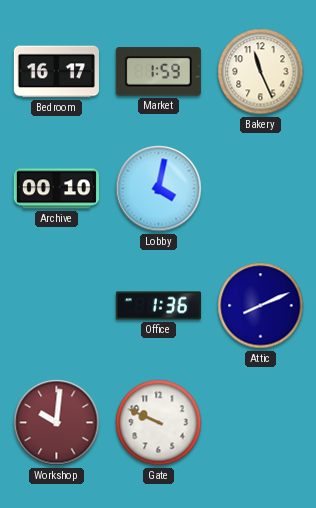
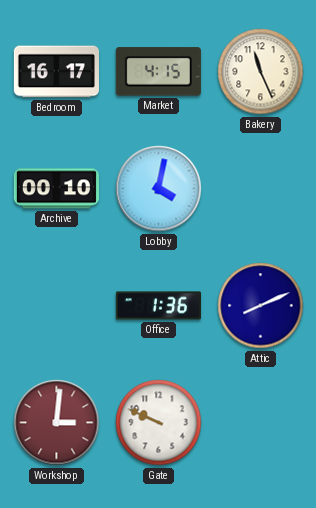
Market: 1:59 -> 4:15
Workshop: 10:01 -> 3:01
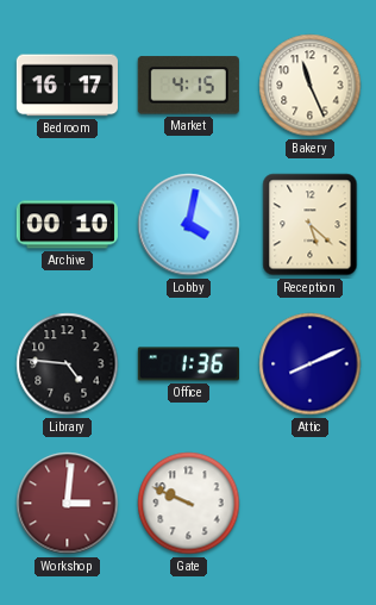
Reception: none -> 5:22
Library: none -> 4:46
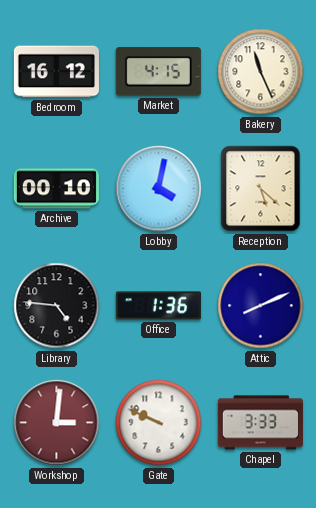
Bedroom: 16:17 -> 16:12
Chapel: none -> 3:33
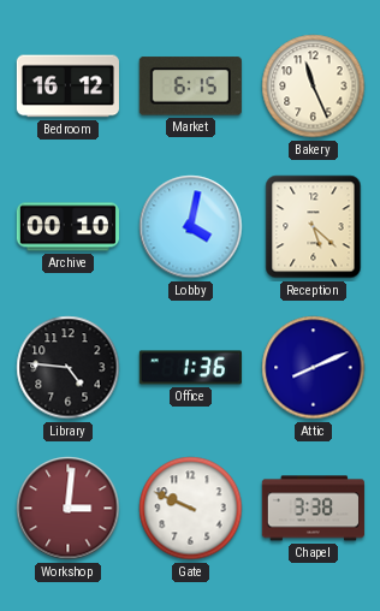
Market: 4:15 -> 6:15
Chapel: 3:33 -> 3:38
